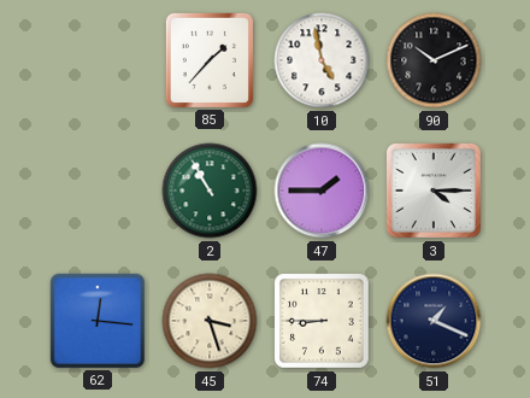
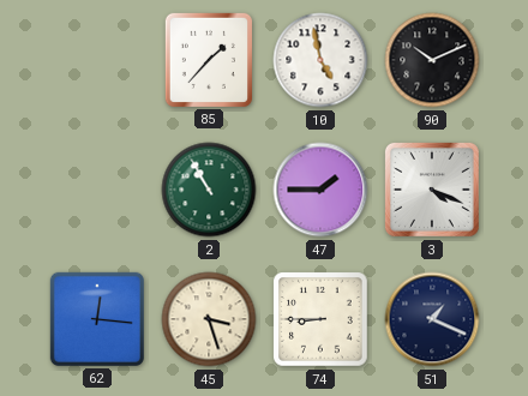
3: 4:15 -> 4:19
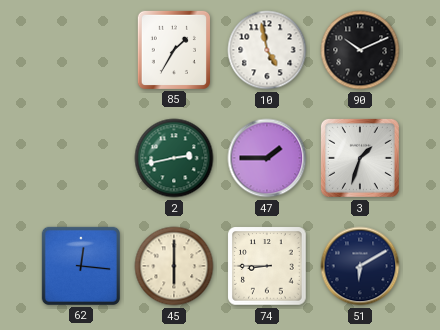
85: 1:37 -> 1:35
2: 10:55 -> 2:43
3: 4:19 -> 1:33
45: 3:27 -> 6:00
51: 1:19 -> 6:10
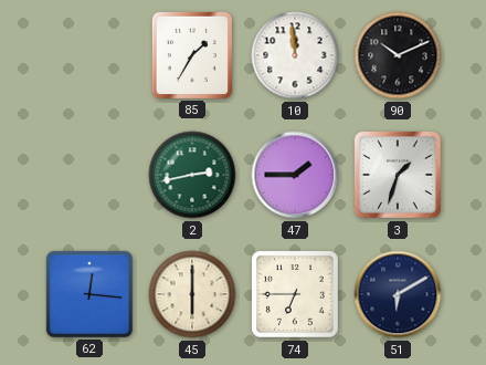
10: 4:58 -> 11:59
74: 8:45 -> 6:45
